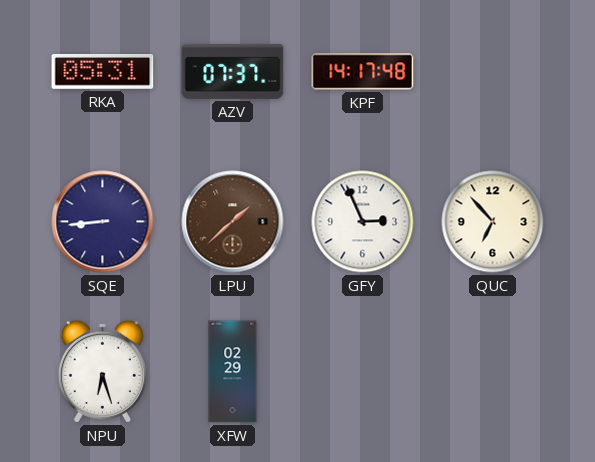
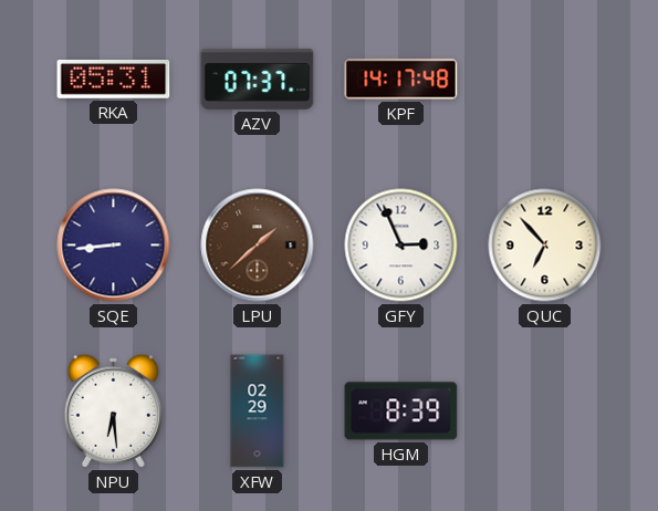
NPU: 6:27 -> 6:29
HGM: none -> 8:39
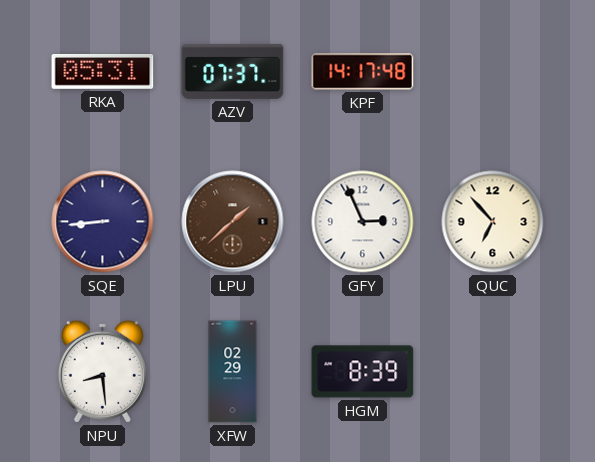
NPU: 6:29 -> 8:29
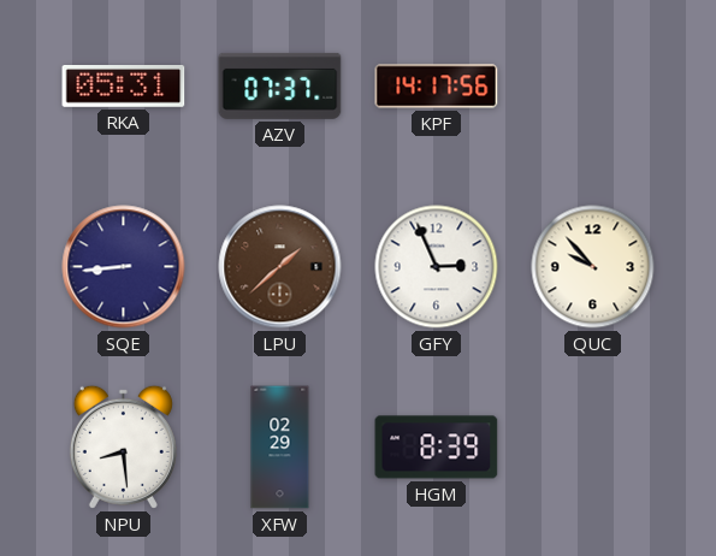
KPF: 14:17:48 -> 14:17:56
QUC: 6:53 -> 9:53
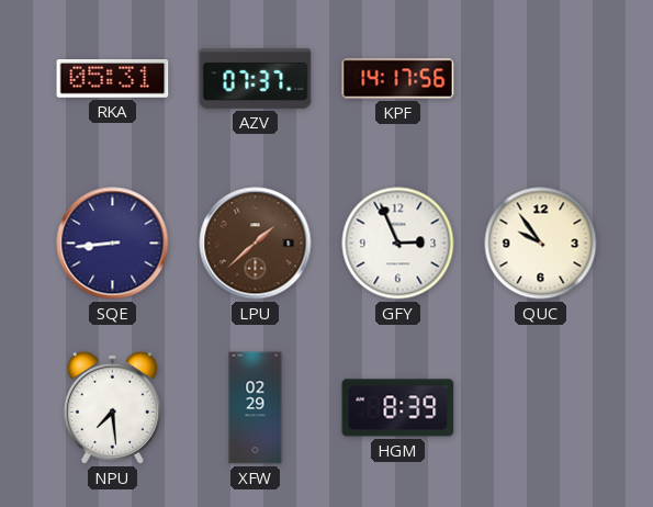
QUC: 9:53 -> 9:54
NPU: 8:29 -> 7:29
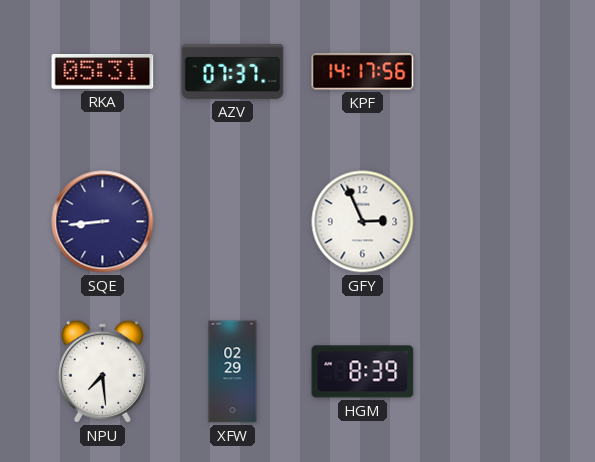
LPU: 1:38 -> none
QUC: 9:54 -> none
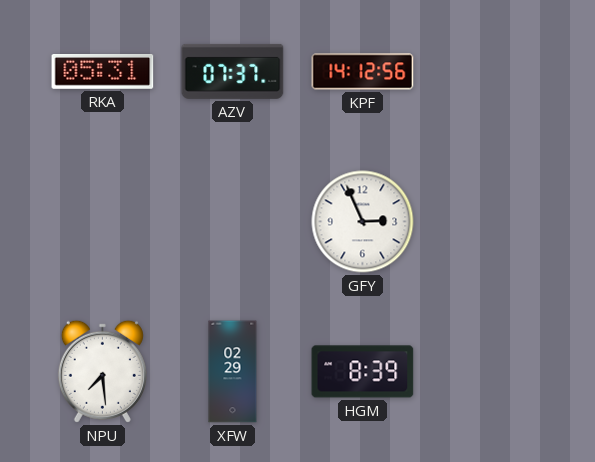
KPF: 14:17 -> 14:12
SQE: 8:44 -> none
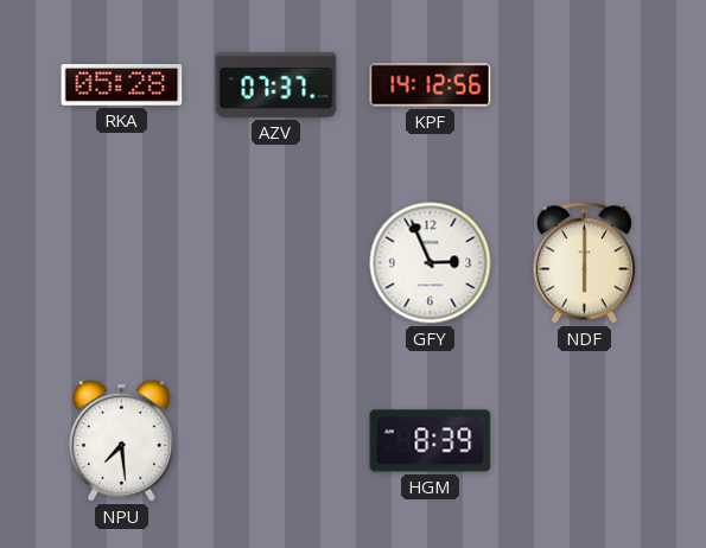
RKA: 05:31 -> 05:28
NDF: none -> 6:00
XFW: 02:29 -> none
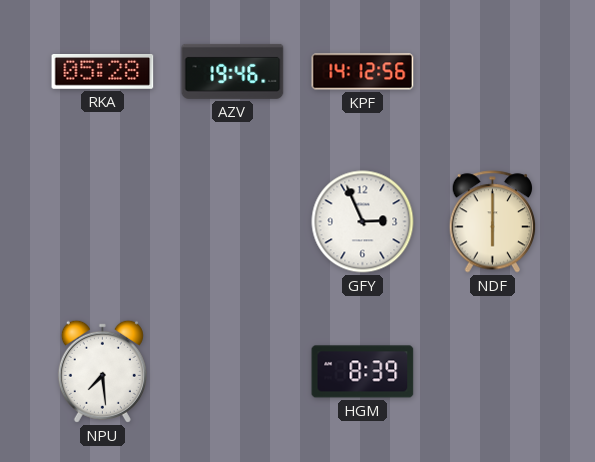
AZV: 07:37 -> 19:46
